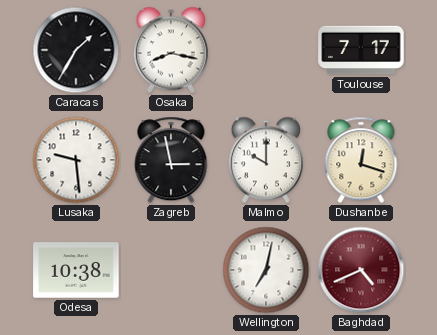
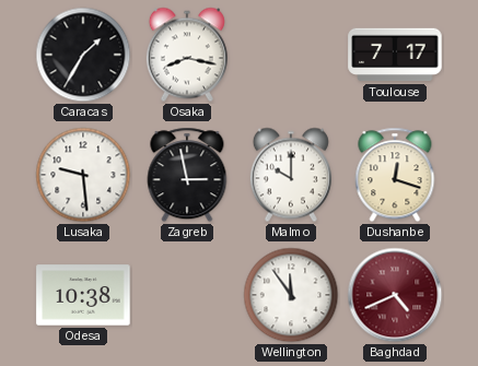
Wellington: 7:02 -> 11:54
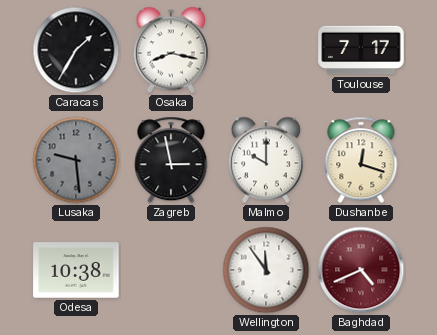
Lusaka dial: white -> grey
